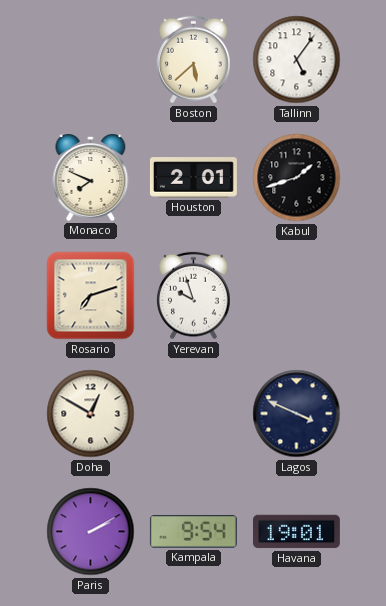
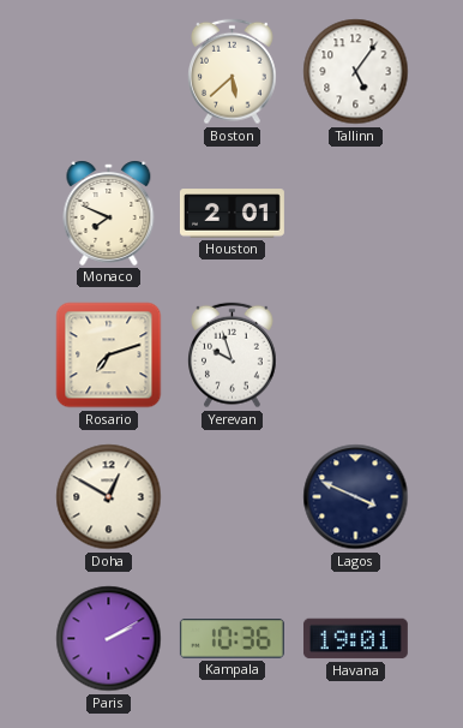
Kabul: 1:42 -> none
Kampala: 9:54 -> 10:36
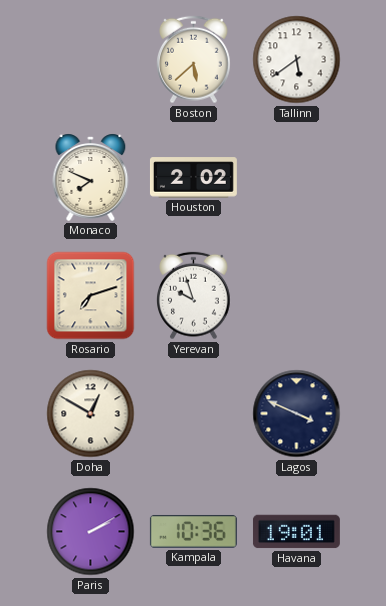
Tallinn: 5:06 -> 5:39
Houston: 2:01 -> 2:02
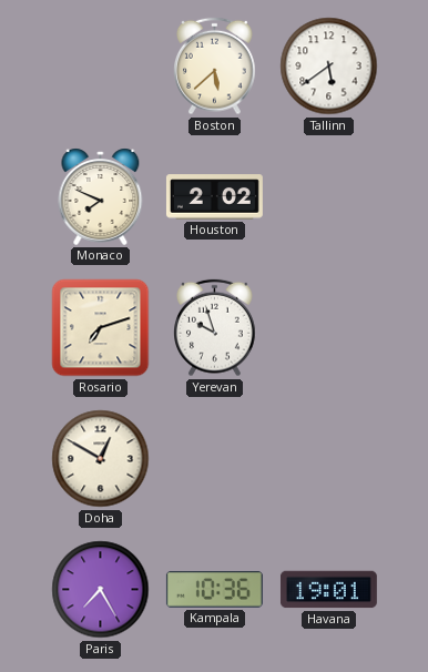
Lagos: 3:49 -> none
Paris: 2:10 -> 7:25
